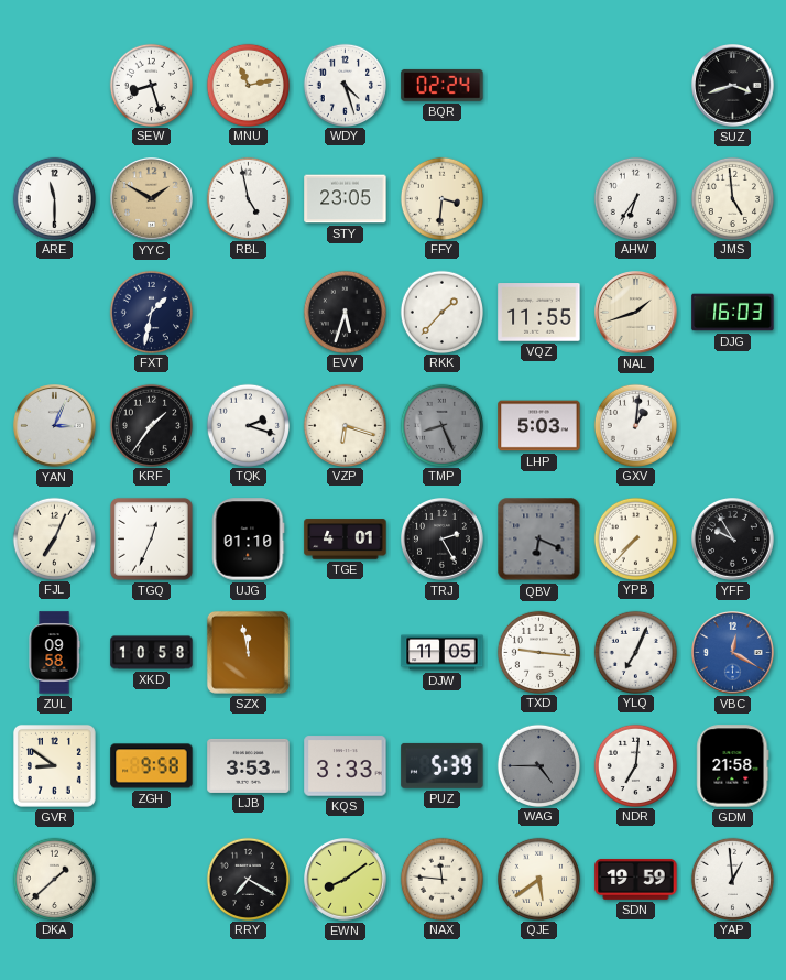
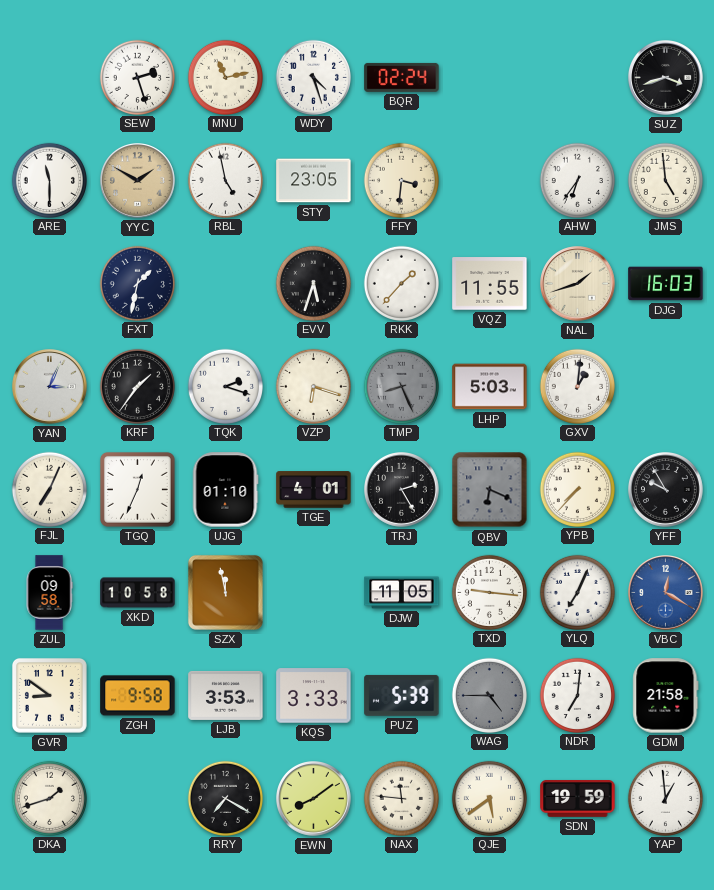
SEW: 8:27 -> 2:27
DKA: 1:38 -> 1:42
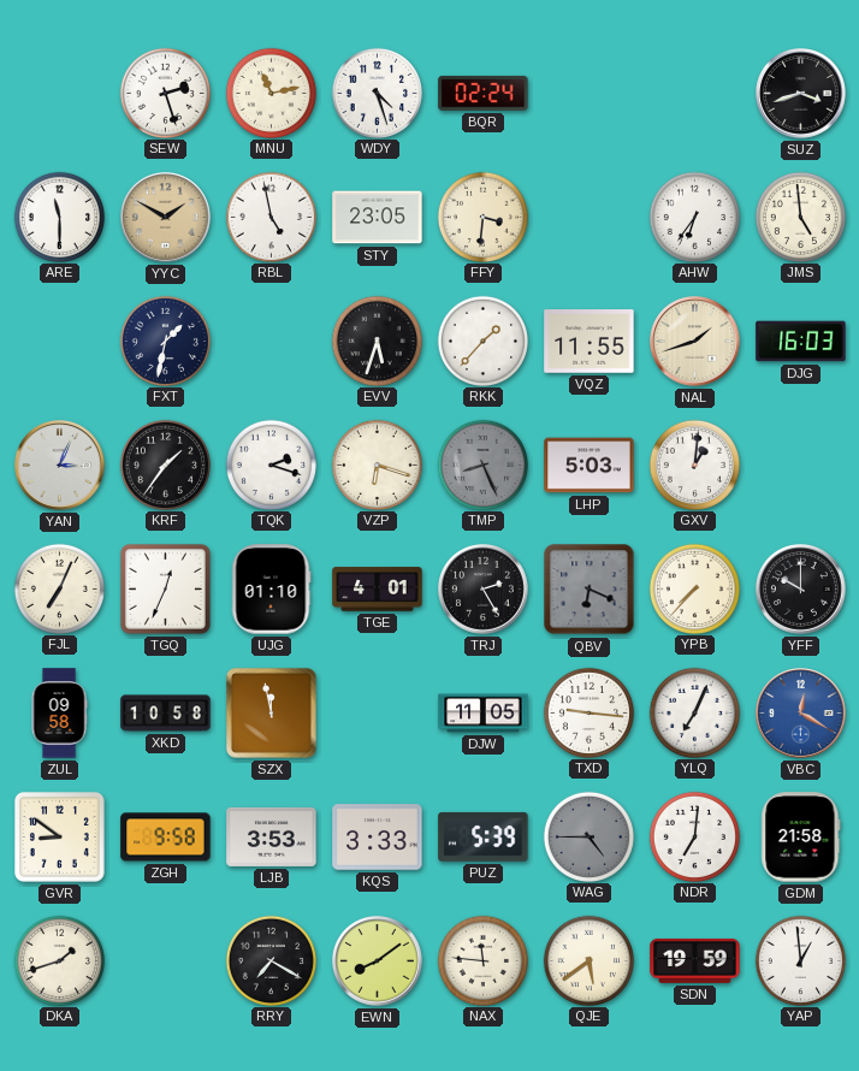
YFF: 9:55 -> 10:00
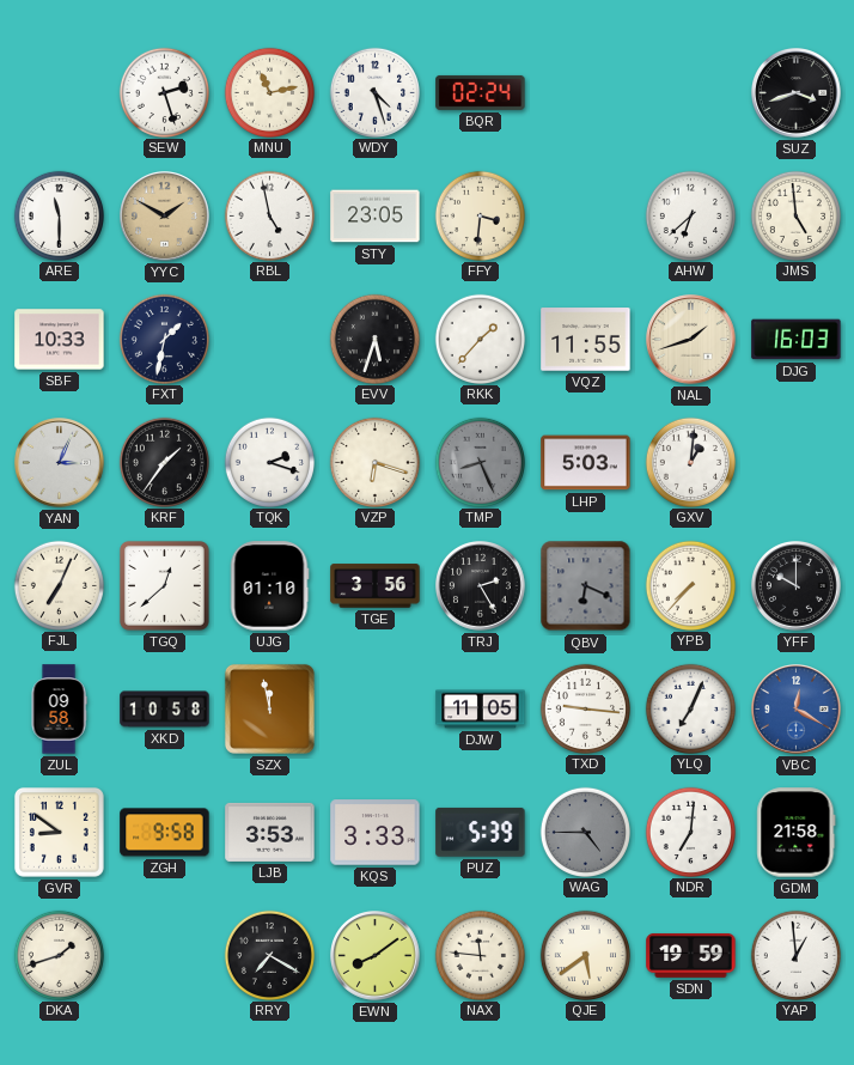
AHW: 6:36 -> 6:38
SBF: none -> 10:33
TGQ: 12:34 -> 12:38
TGE: 4:01 -> 3:56
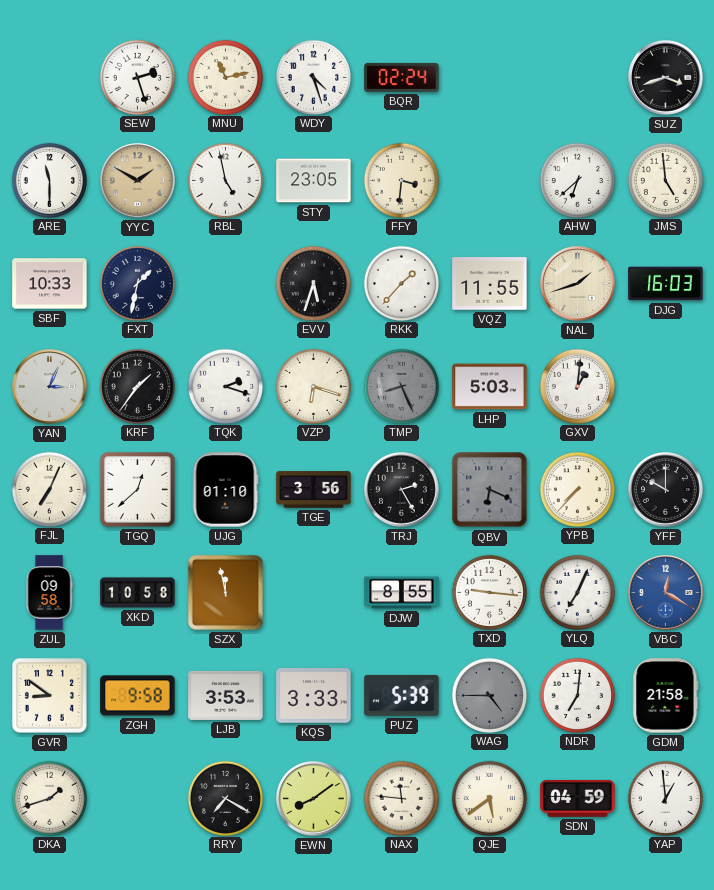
DJW: 11:05 -> 8:55
SDN: 19:59 -> 04:59
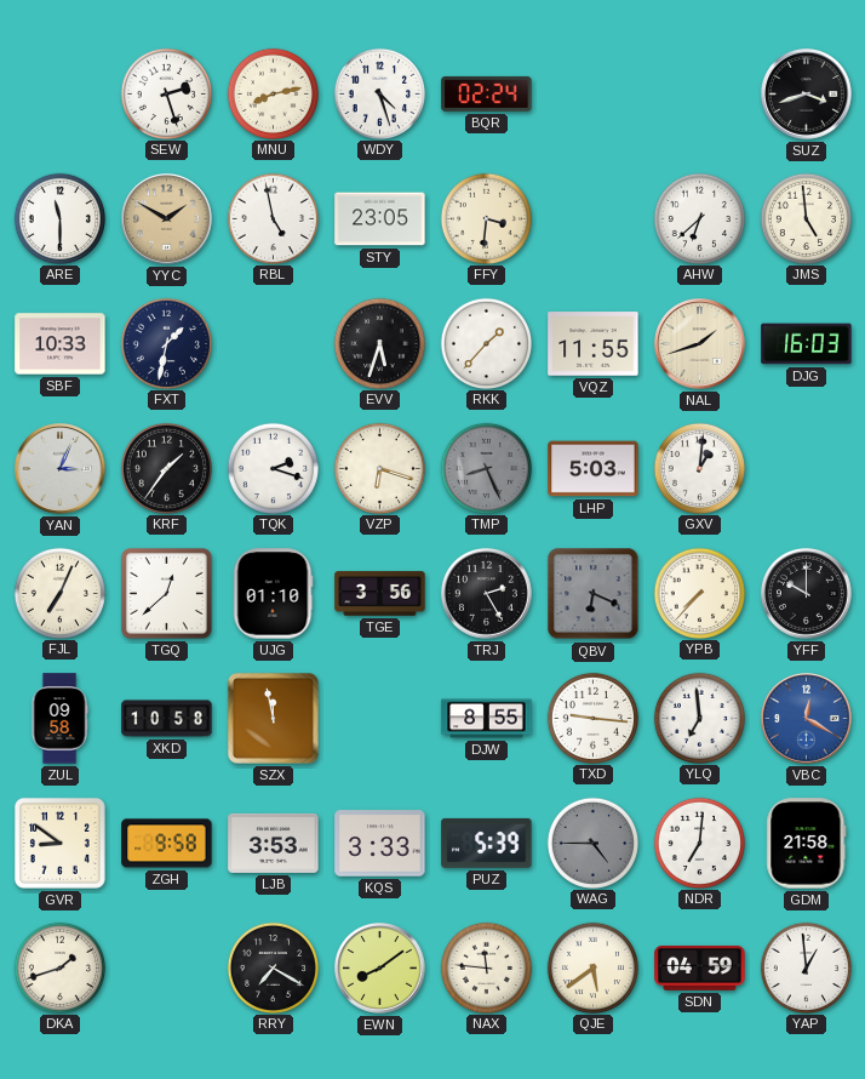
MNU: 11:13 -> 8:13
YLQ: 7:04 -> 6:59
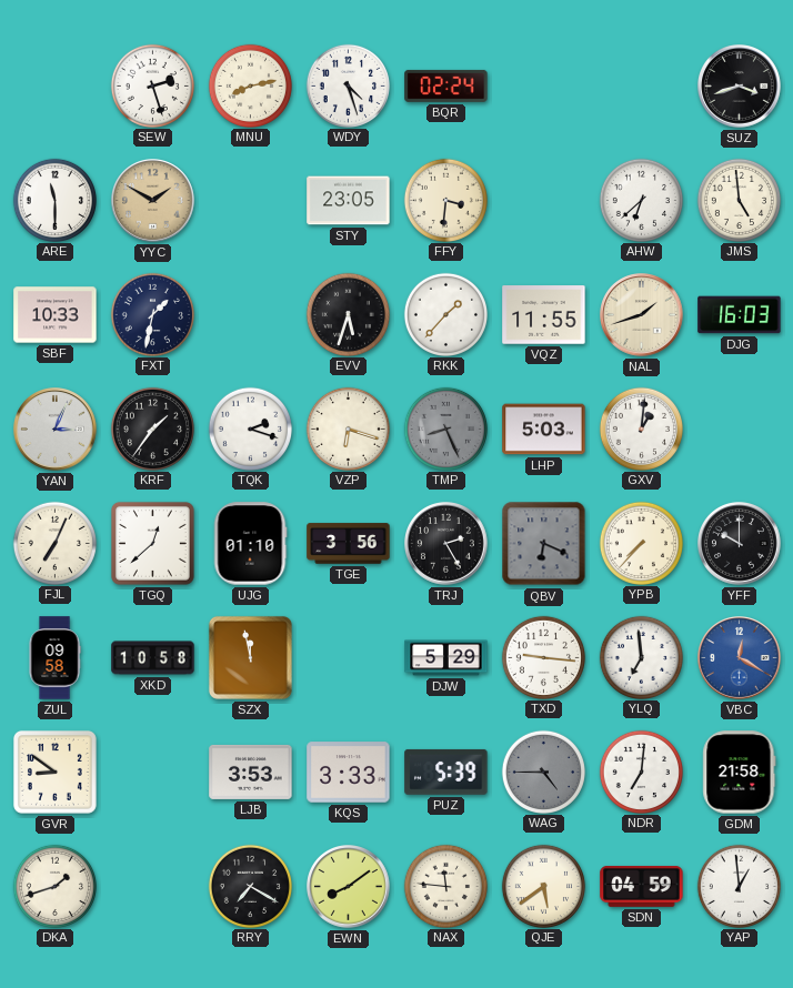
RBL: 4:58 -> none
DJW: 8:55 -> 5:29
ZGH: 9:58 -> none
